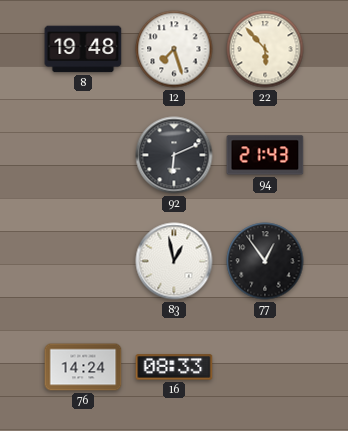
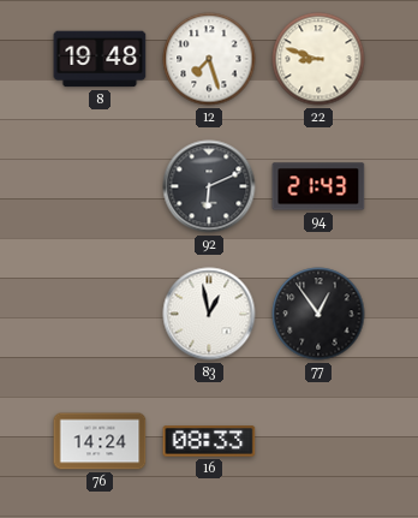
22: 5:53 -> 8:48
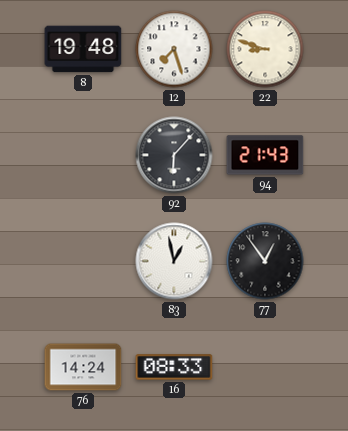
92: 6:11 -> 6:07
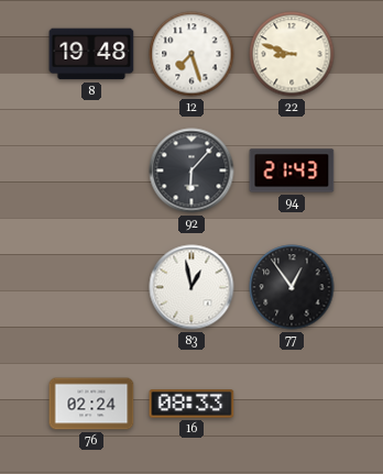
76: 14:24 -> 02:24
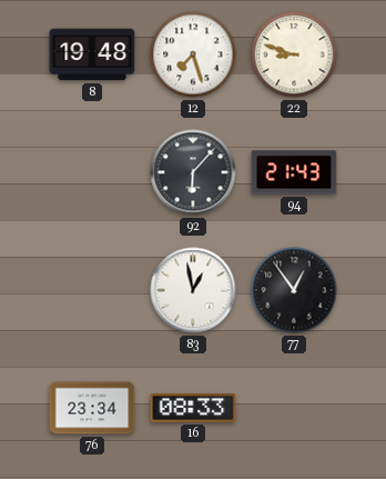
76: 02:24 -> 23:34
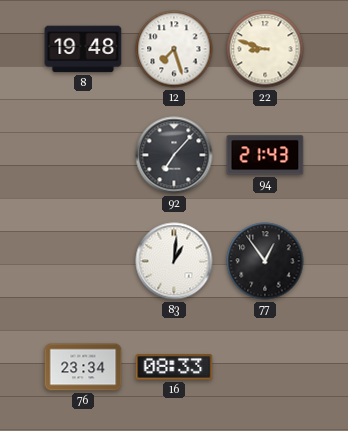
92: 6:07 -> 7:07
83: 12:58 -> 1:01
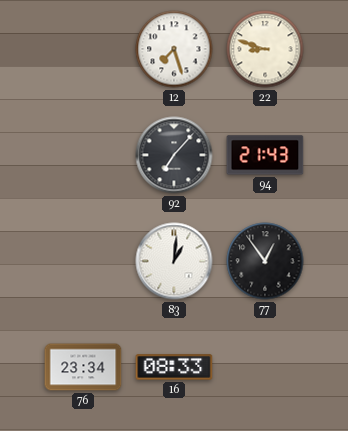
8: 19:48 -> none
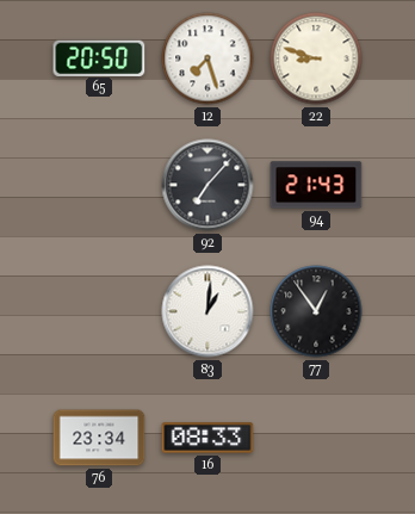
65: none -> 20:50
